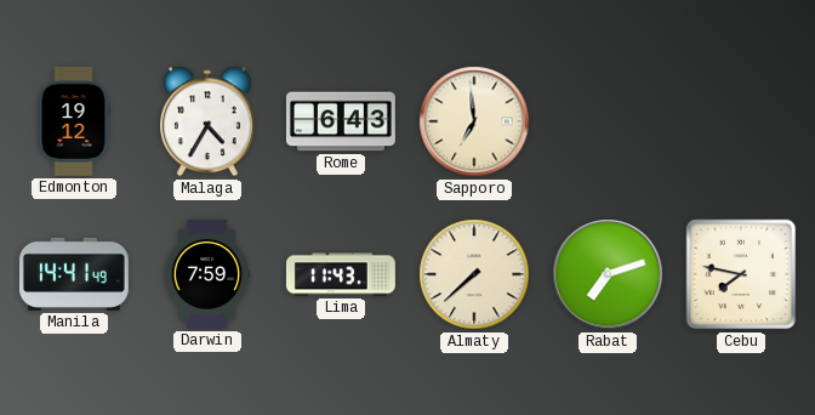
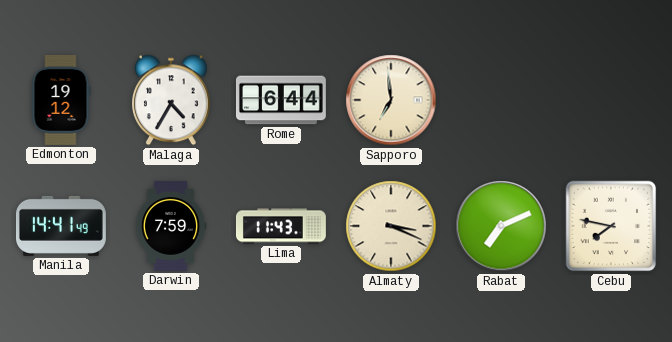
Rome: 6:43 -> 6:44
Almaty: 7:38 -> 3:19
Rabat: 7:12 -> 7:11
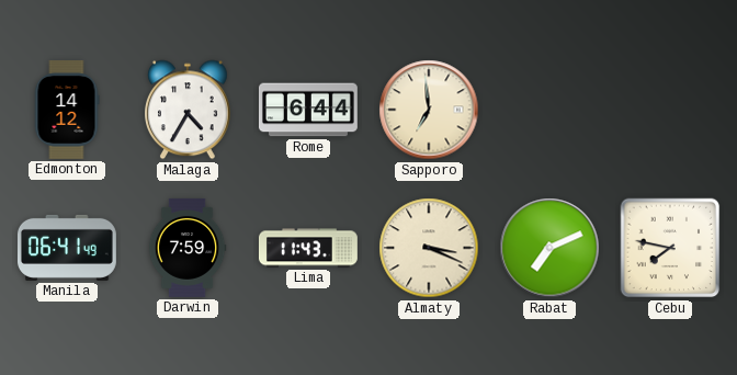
Edmonton: 19:12 -> 14:12
Manila: 14:41 -> 06:41
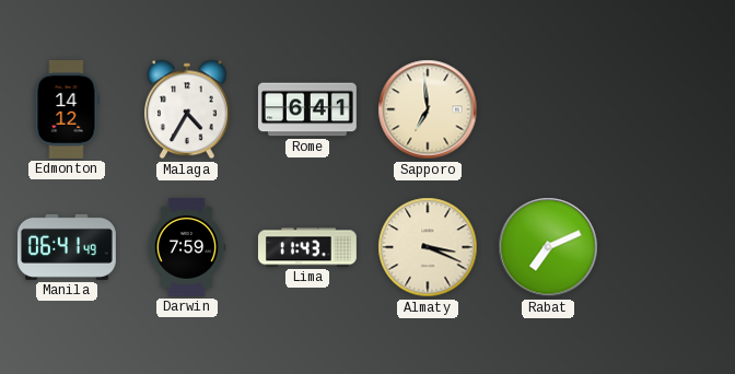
Rome: 6:44 -> 6:41
Cebu: 7:47 -> none
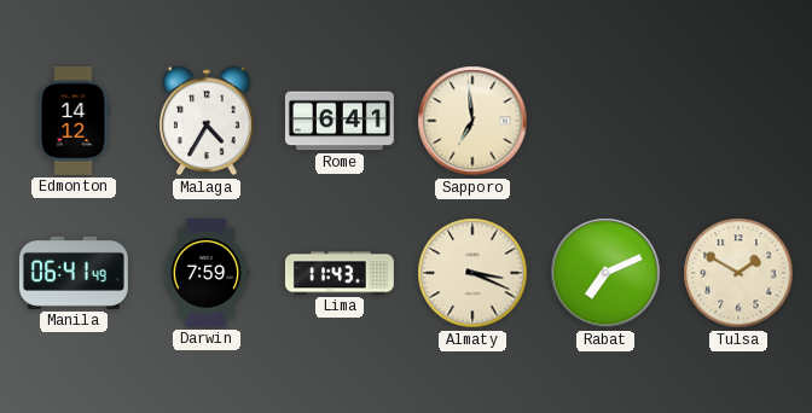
Tulsa: none -> 1:50
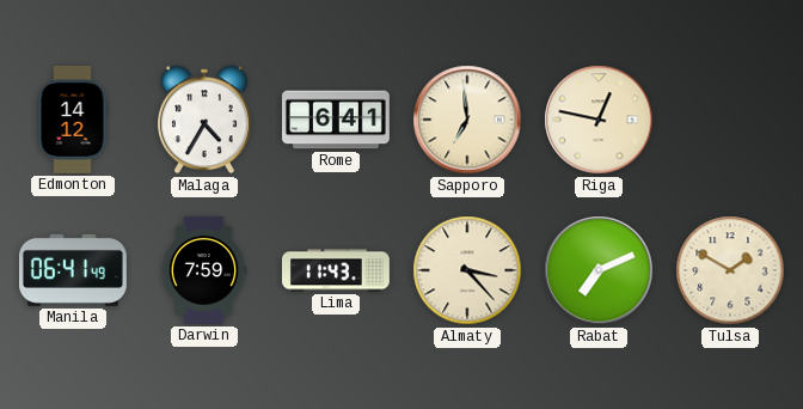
Riga: none -> 12:47
Almaty: 3:19 -> 3:23
